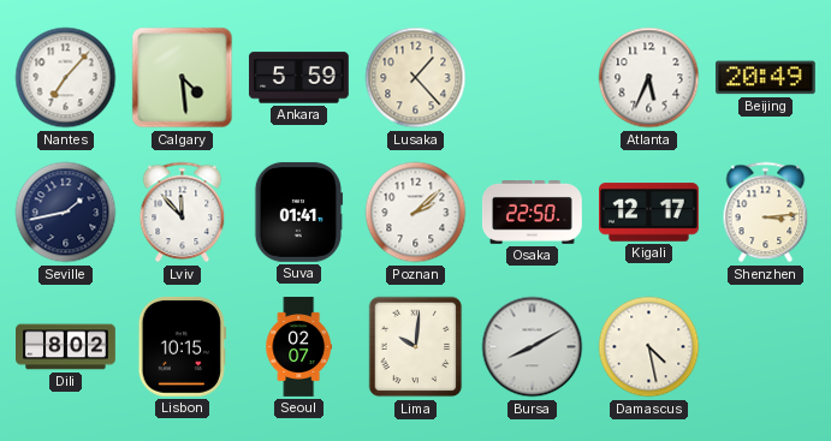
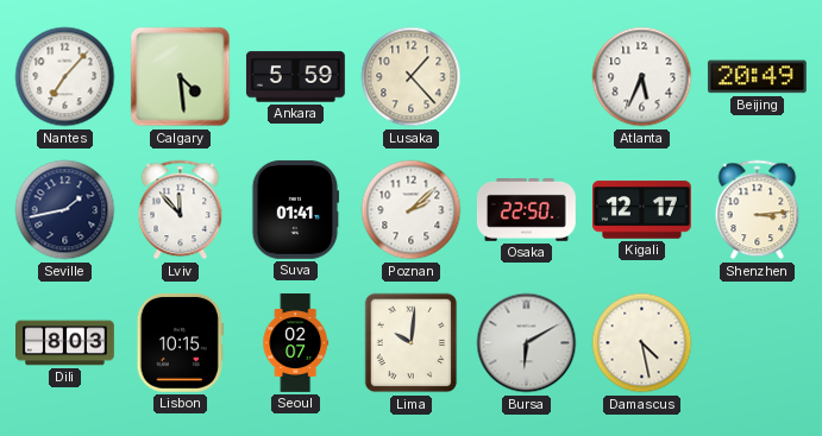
Dili: 8:02 -> 8:03
Bursa: 8:10 -> 6:10
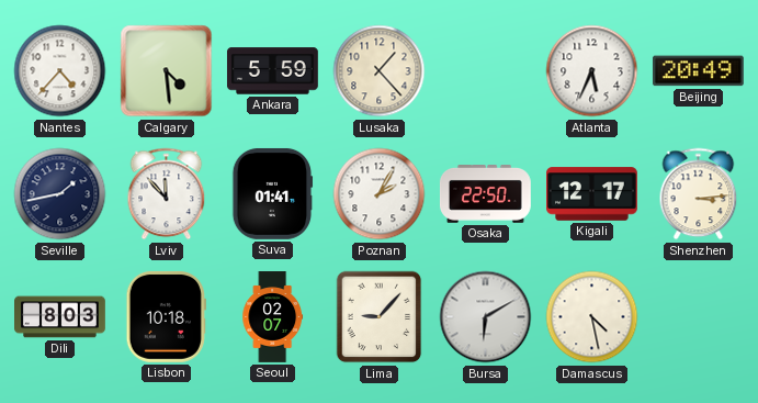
Nantes: 7:07 -> 4:37
Poznan: 2:08 -> 2:05
Lisbon: 10:15 -> 10:18
Lima: 10:01 -> 9:07
